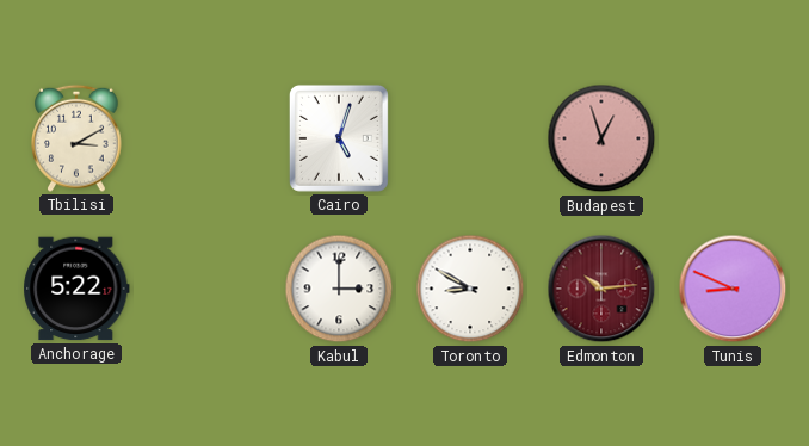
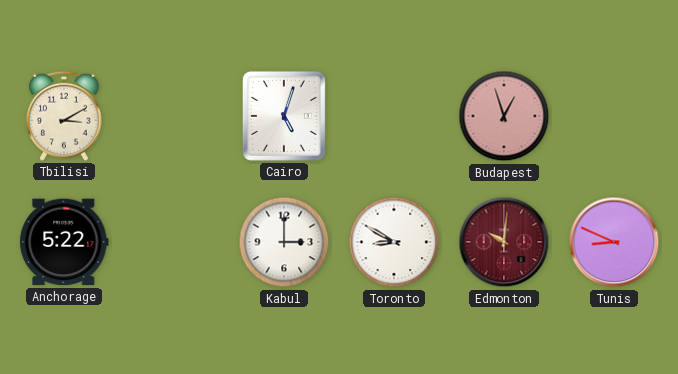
Edmonton: 10:14 -> 10:01
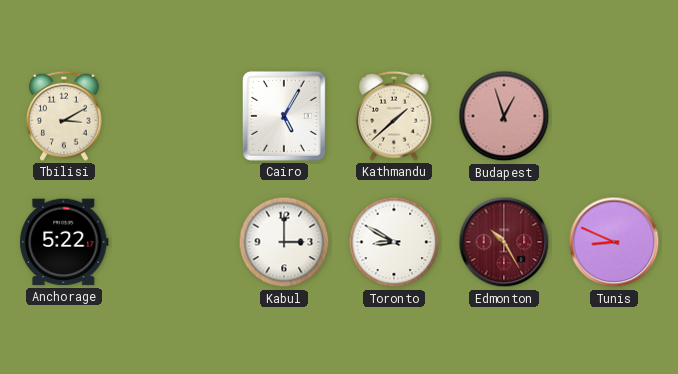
Cairo: 5:03 -> 5:05
Kathmandu: none -> 1:38
Edmonton: 10:01 -> 10:25
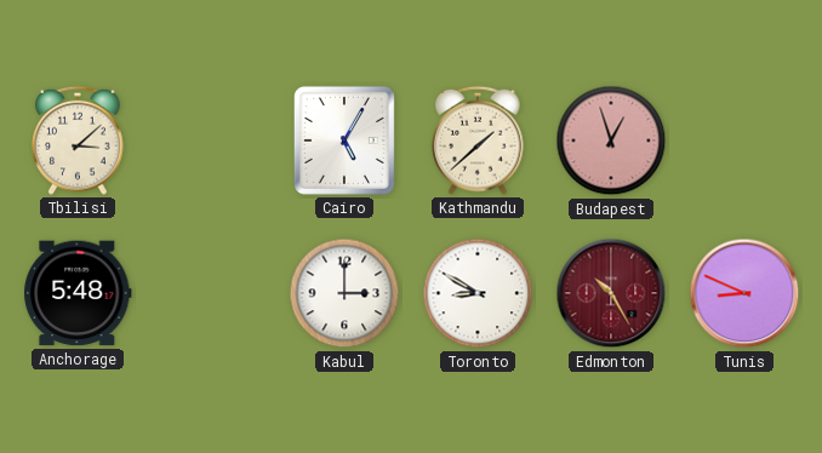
Tbilisi: 3:10 -> 3:08
Anchorage: 5:22 -> 5:48
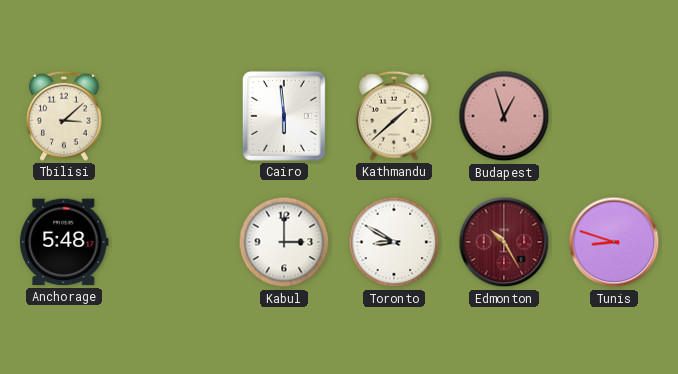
Cairo: 5:05 -> 5:59
Tunis: 8:49 -> 8:48
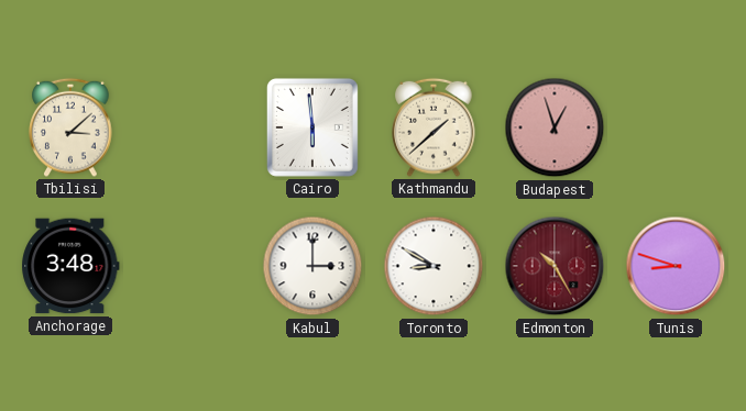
Anchorage: 5:48 -> 3:48
